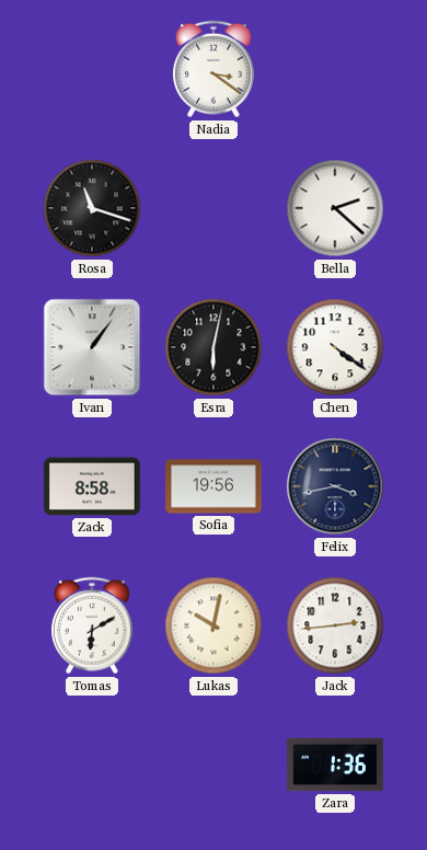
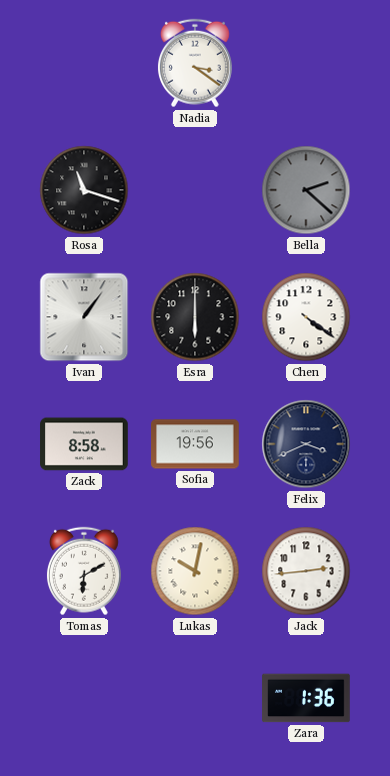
Bella dial: white -> grey
Esra: 6:02 -> 6:00
Felix: 3:43 -> 3:41
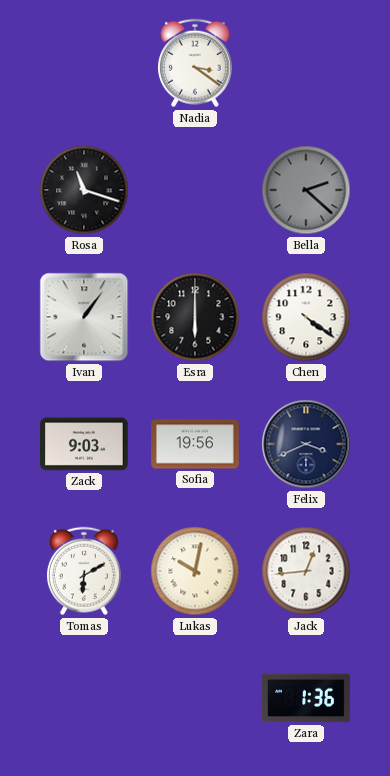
Zack: 8:58 -> 9:03
Jack: 2:44 -> 12:44
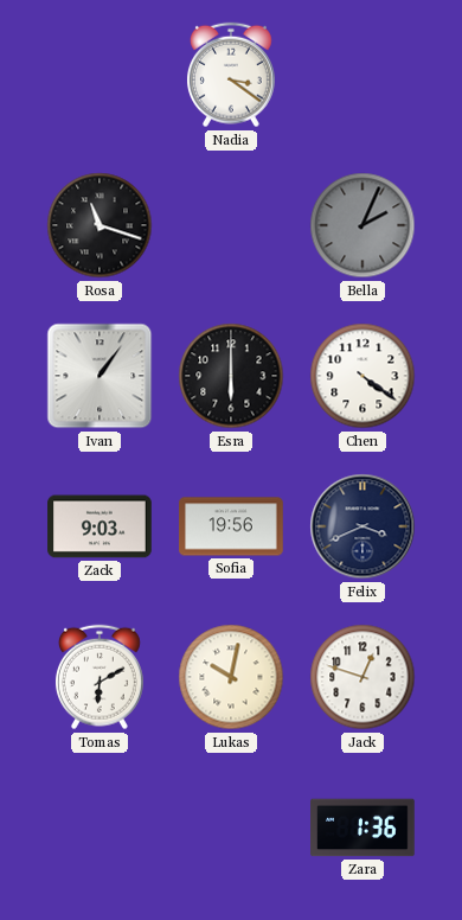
Bella: 2:22 -> 2:04
Jack: 12:44 -> 12:48
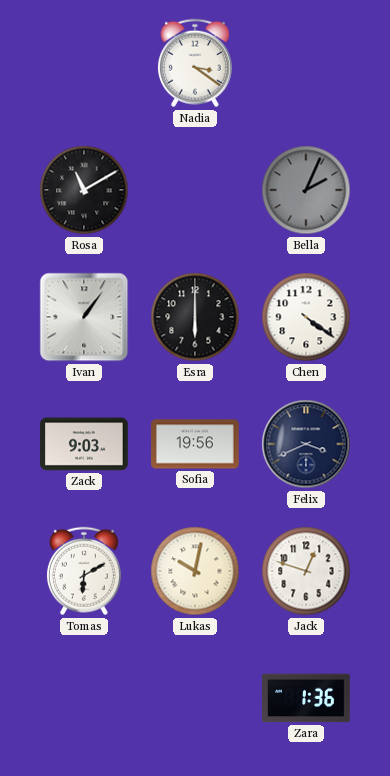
Rosa: 11:18 -> 11:10
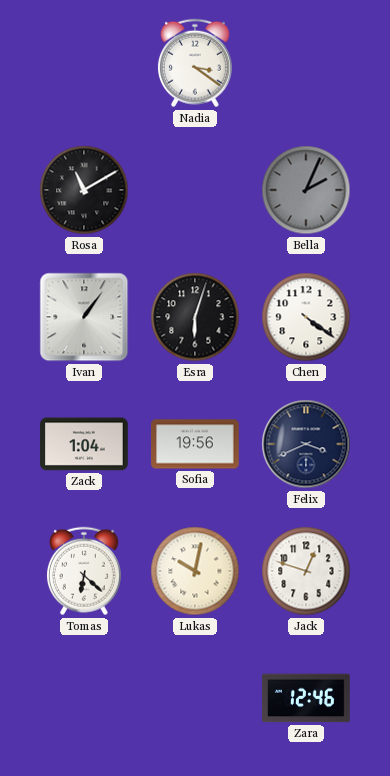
Esra: 6:00 -> 6:03
Zack: 9:03 -> 1:04
Tomas: 6:10 -> 6:22
Zara: 1:36 -> 12:46
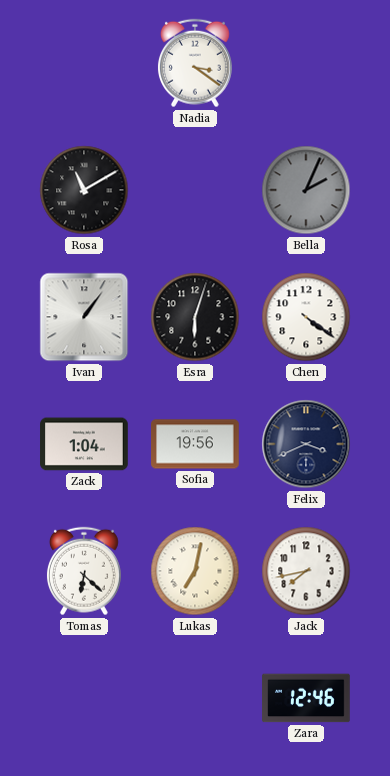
Lukas: 10:02 -> 7:02
Jack: 12:48 -> 7:43
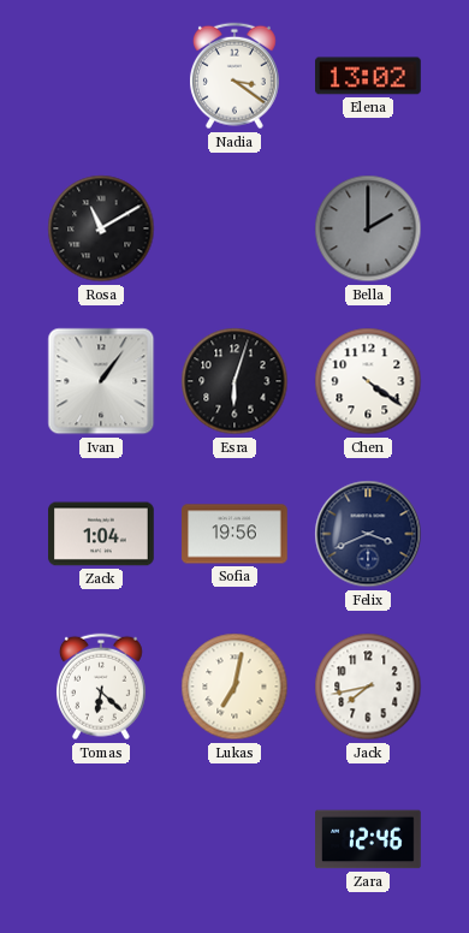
Elena: none -> 13:02
Bella: 2:04 -> 2:00
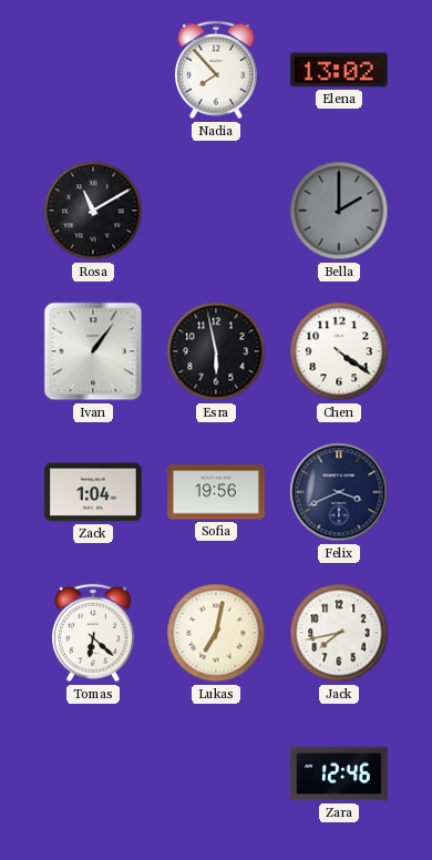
Nadia: 3:21 -> 7:53
Esra: 6:03 -> 5:58
